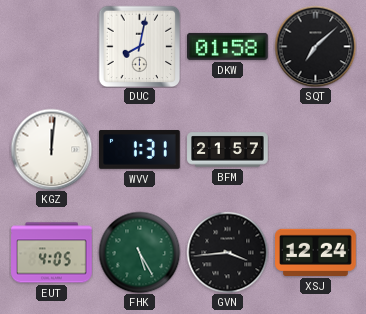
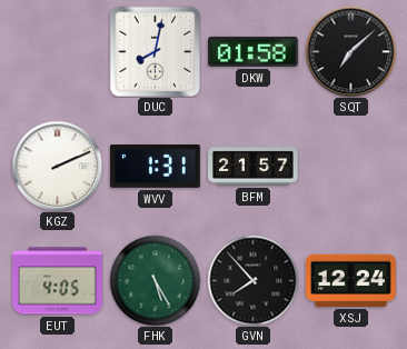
KGZ: 12:01 -> 2:11
GVN: 3:44 -> 7:53
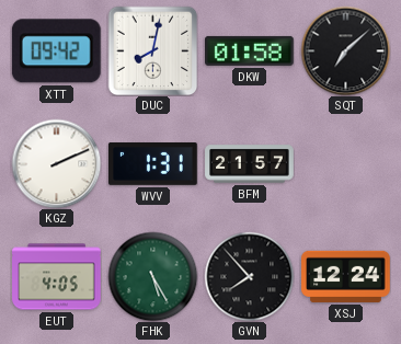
XTT: none -> 09:42
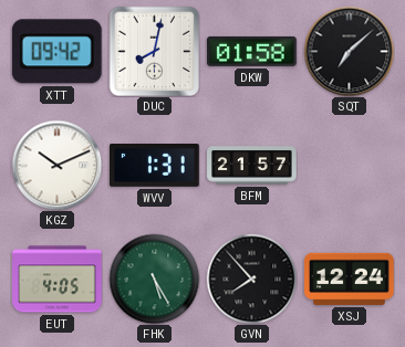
KGZ: 2:11 -> 10:11
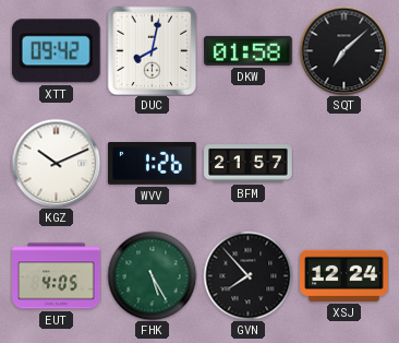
WVV: 1:31 -> 1:26
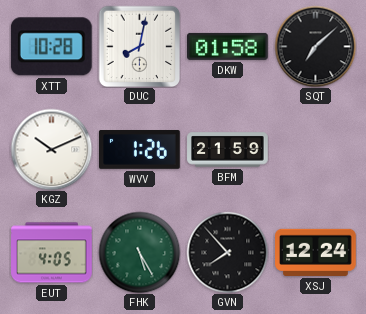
XTT: 09:42 -> 10:28
BFM: 21:57 -> 21:59
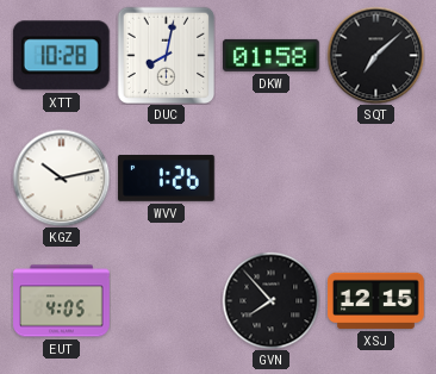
KGZ: 10:11 -> 10:13
BFM: 21:59 -> none
FHK: 5:25 -> none
XSJ: 12:24 -> 12:15
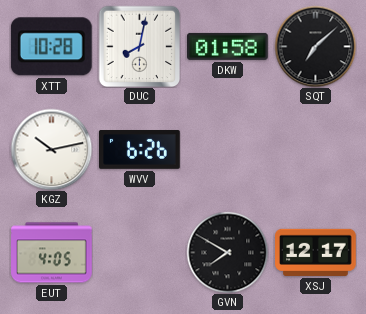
WVV: 1:26 -> 6:26
GVN: 7:53 -> 7:50
XSJ: 12:15 -> 12:17
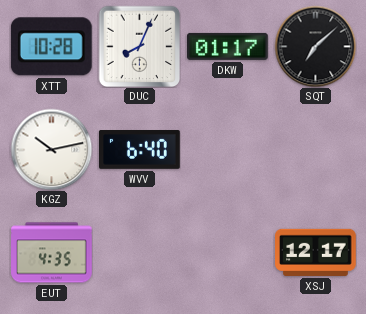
DUC: 8:02 -> 8:04
DKW: 01:58 -> 01:17
WVV: 6:26 -> 6:40
EUT: 4:05 -> 4:35
GVN: 7:50 -> none
